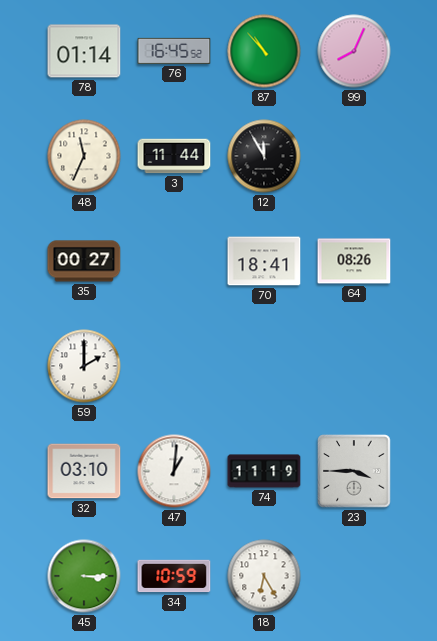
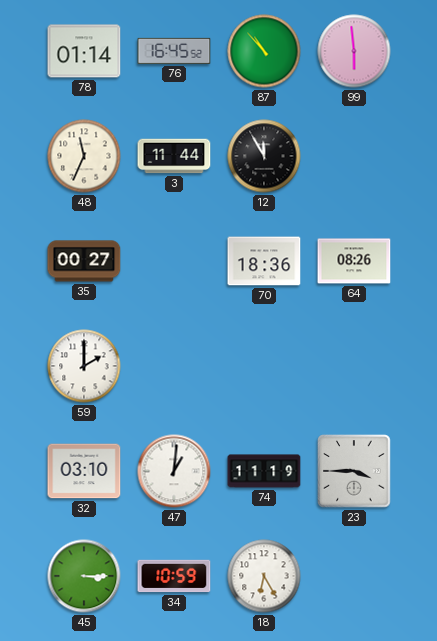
99: 8:04 -> 5:59
70: 18:41 -> 18:36
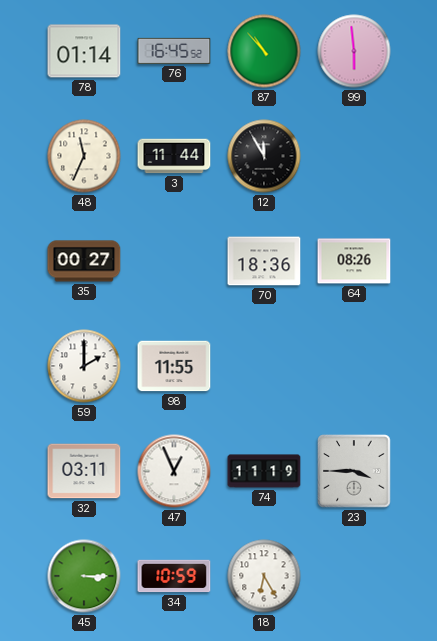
98: none -> 11:55
32: 03:10 -> 03:11
47: 1:01 -> 12:56
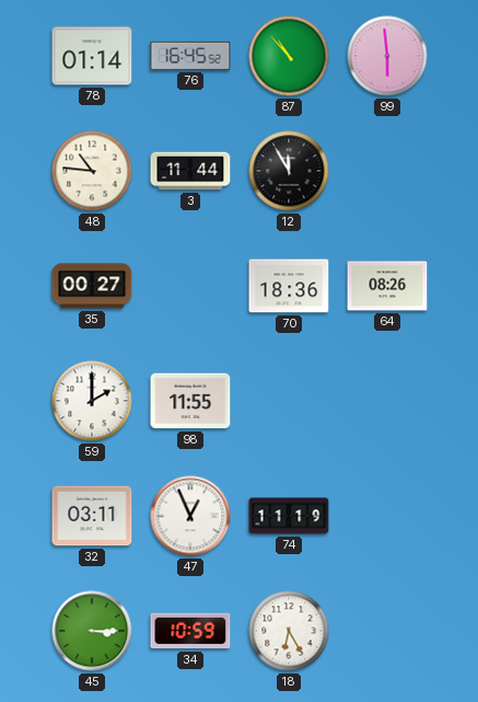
48: 11:34 -> 10:46
23: 3:45 -> none
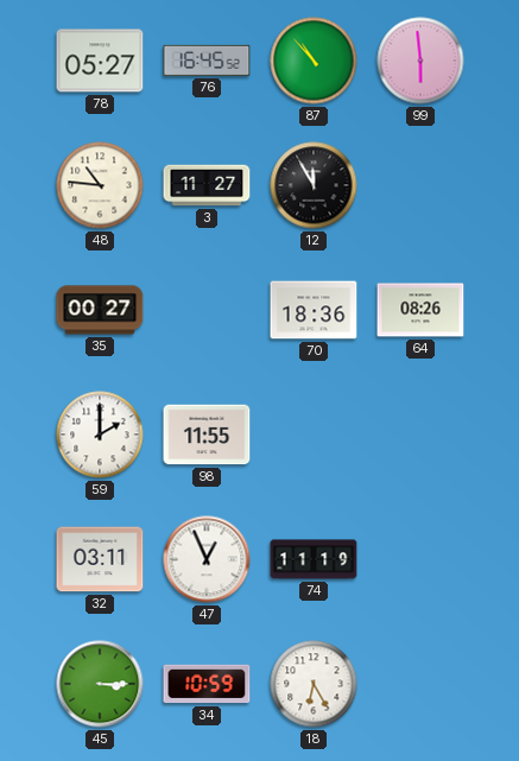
78: 01:14 -> 05:27
3: 11:44 -> 11:27
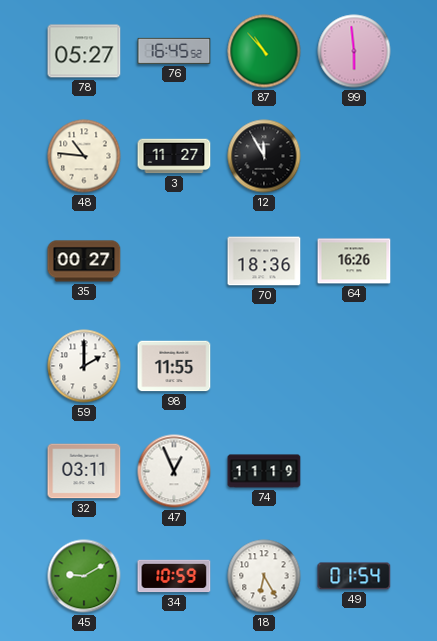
64: 08:26 -> 16:26
45: 3:15 -> 9:10
49: none -> 01:54
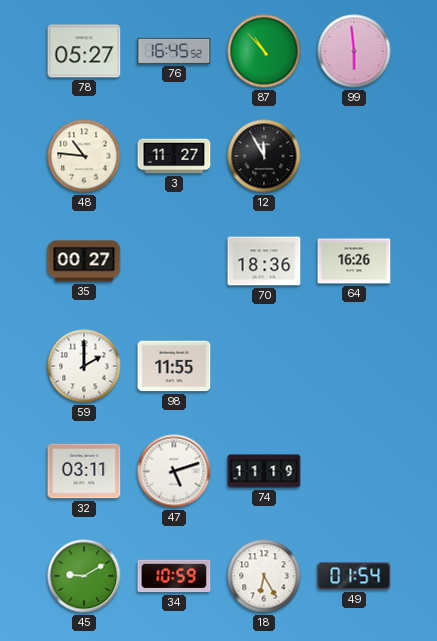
47: 12:56 -> 5:12
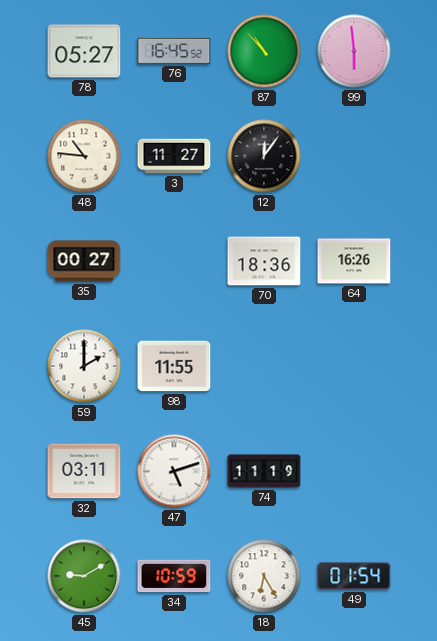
12: 11:55 -> 12:06
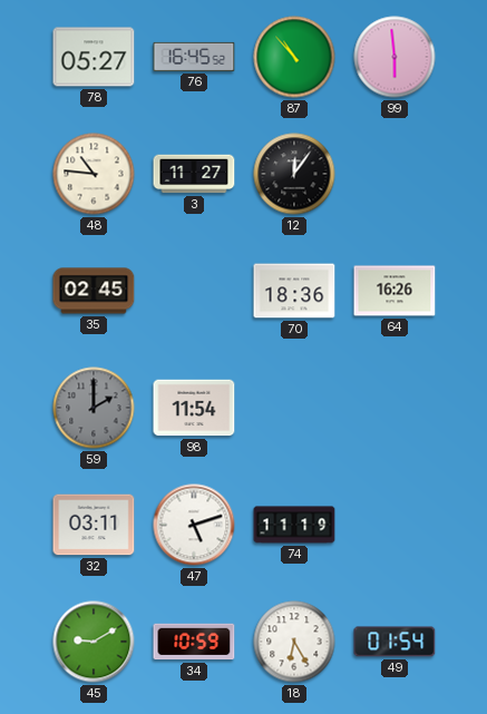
35: 00:27 -> 02:45
59 dial: white -> grey
98: 11:55 -> 11:54
